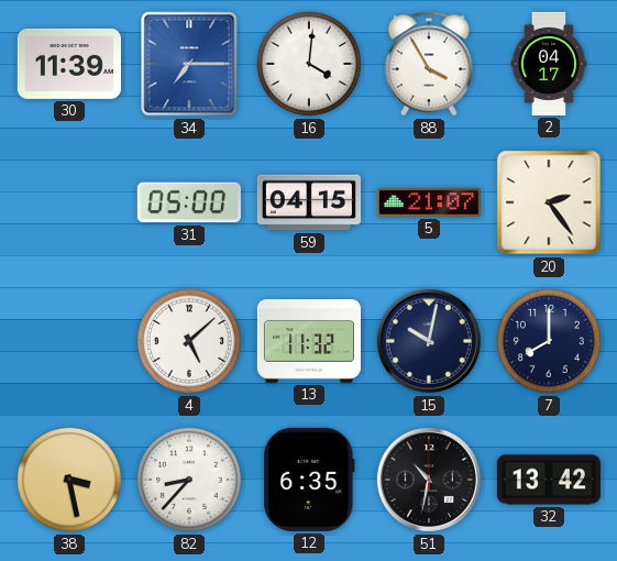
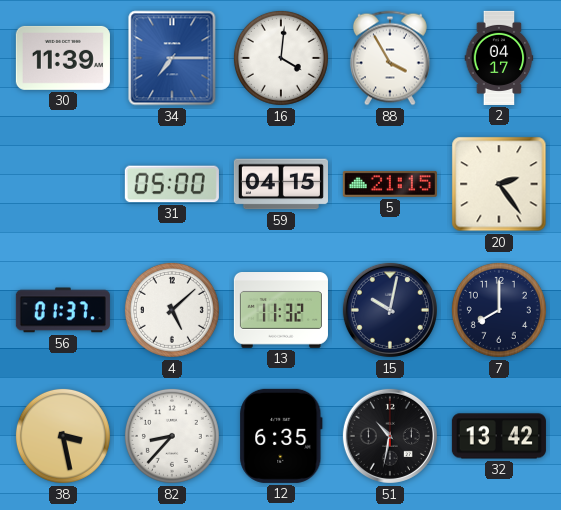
5: 21:07 -> 21:15
56: none -> 01:37
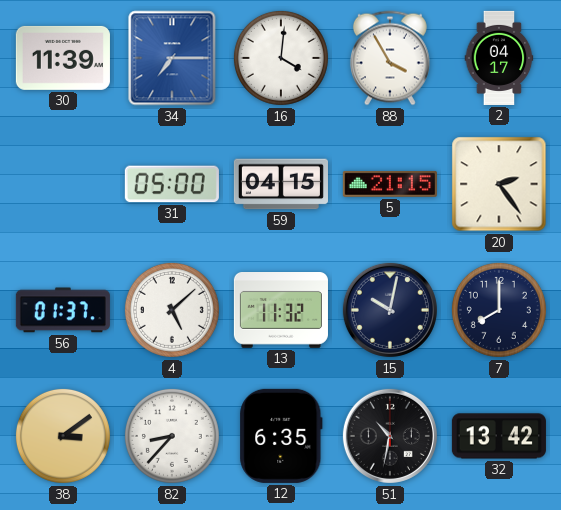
38: 3:28 -> 3:09
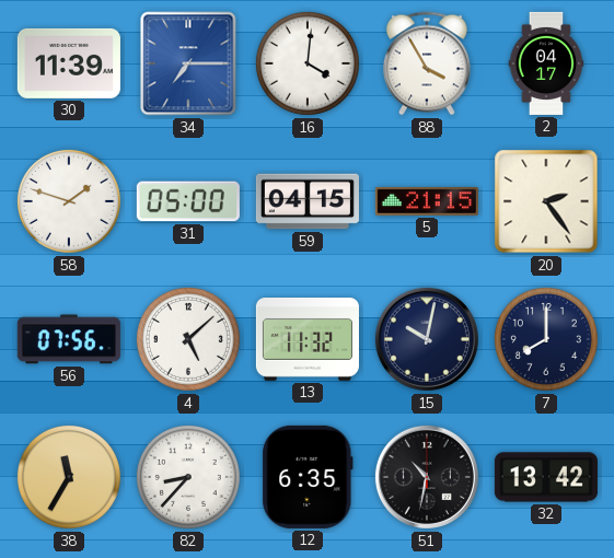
58: none -> 1:48
56: 01:37 -> 07:56
38: 3:09 -> 11:35
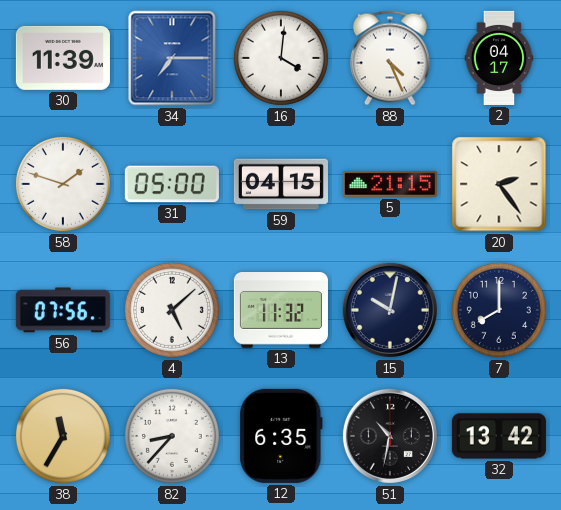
88: 3:55 -> 4:26
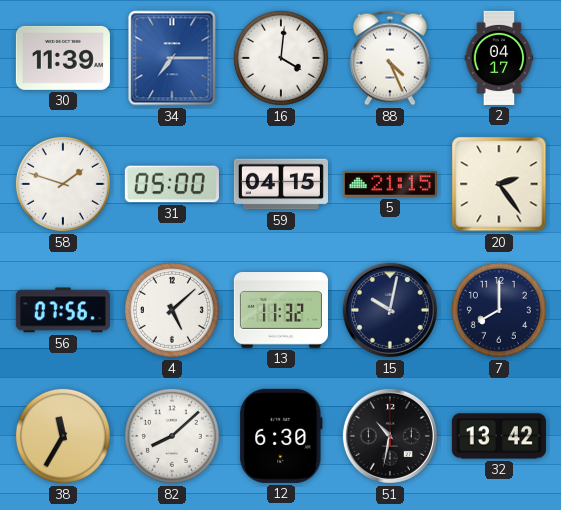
82: 8:37 -> 8:08
12: 6:35 -> 6:30
